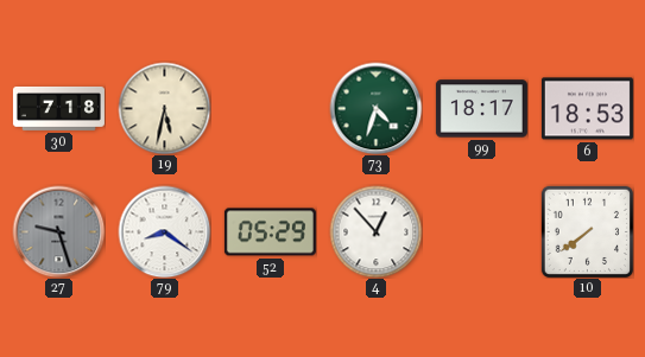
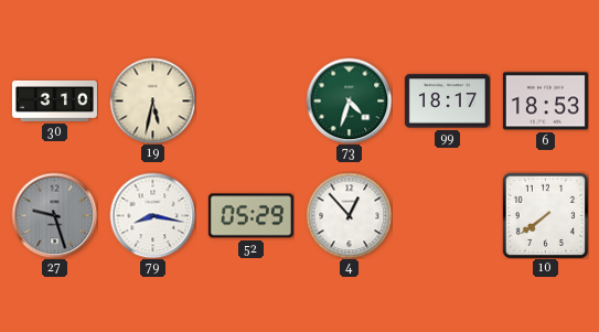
30: 7:18 -> 3:10
79: 8:21 -> 8:17
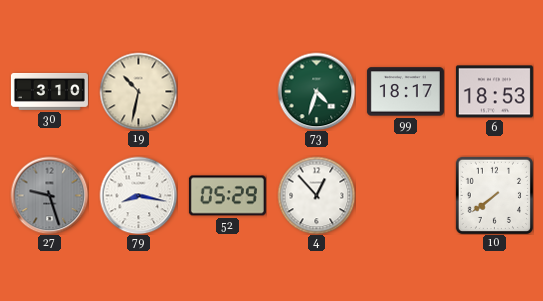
19: 5:32 -> 10:32
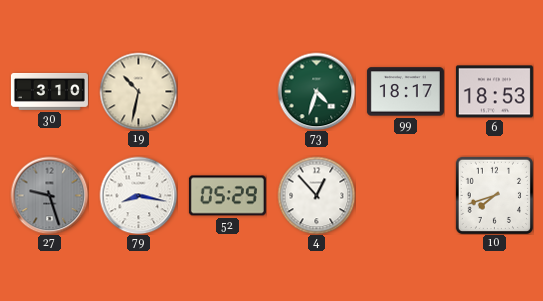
10: 7:39 -> 7:42
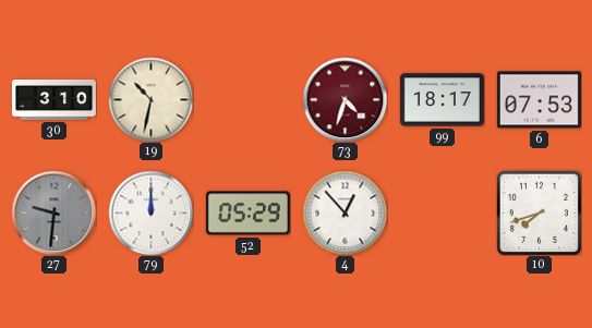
73 dial: green -> burgundy
6: 18:53 -> 07:53
27: 9:27 -> 9:31
79: 8:17 -> 12:00
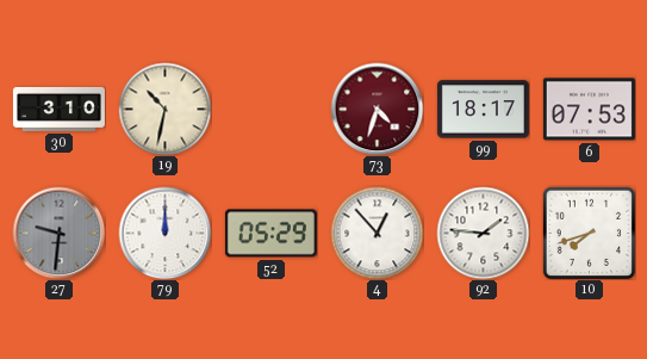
92: none -> 1:46
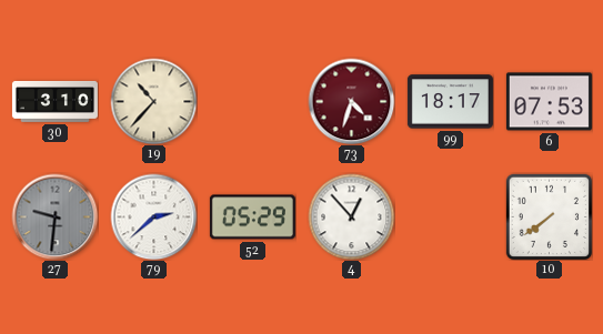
19: 10:32 -> 10:37
79: 12:00 -> 2:38
92: 1:46 -> none
10: 7:42 -> 7:39
